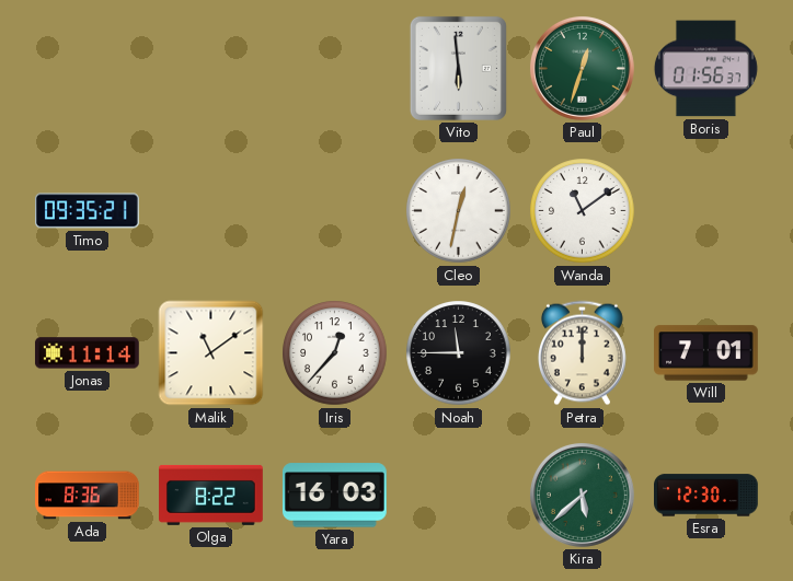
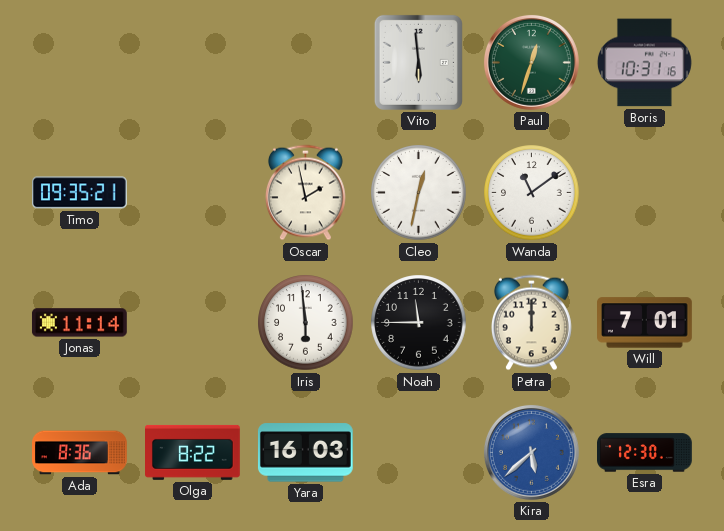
Boris: 01:56 -> 10:31
Oscar: none -> 1:58
Malik: 11:09 -> none
Iris: 12:37 -> 5:59
Kira dial: green -> blue
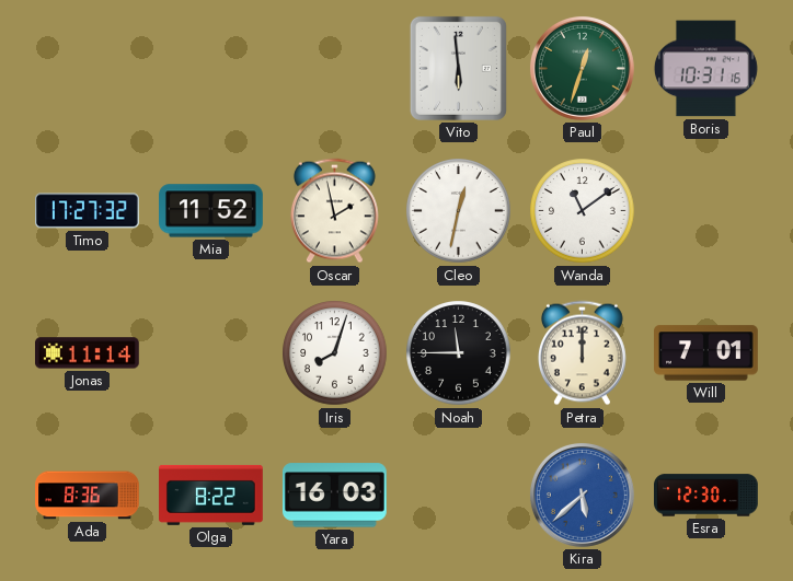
Timo: 09:35 -> 17:27
Mia: none -> 11:52
Iris: 5:59 -> 8:03
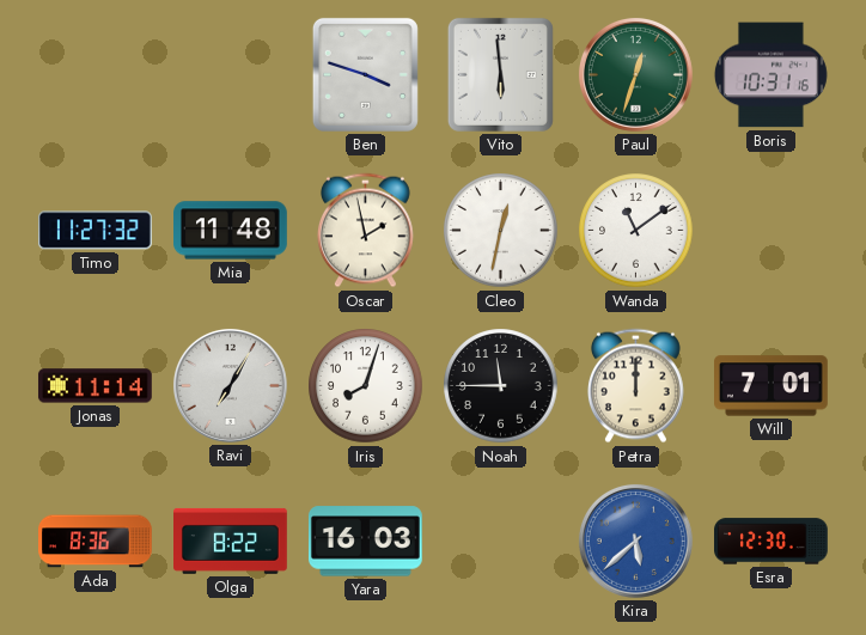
Ben: none -> 3:48
Timo: 17:27 -> 11:27
Mia: 11:52 -> 11:48
Ravi: none -> 7:05
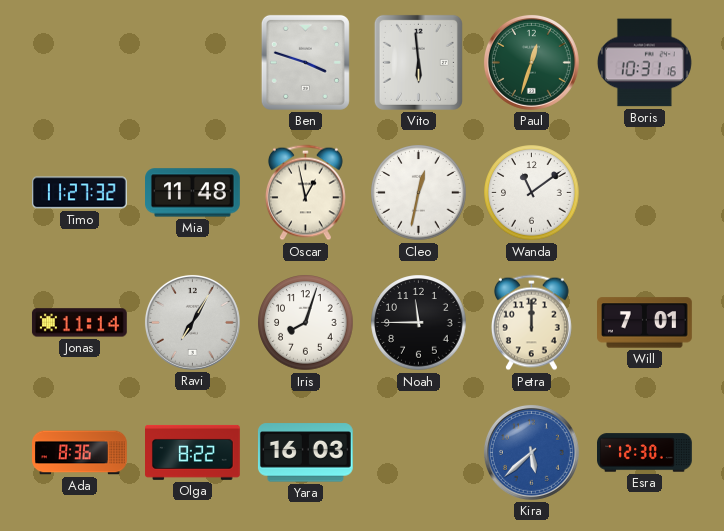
Oscar: 1:58 -> 12:58
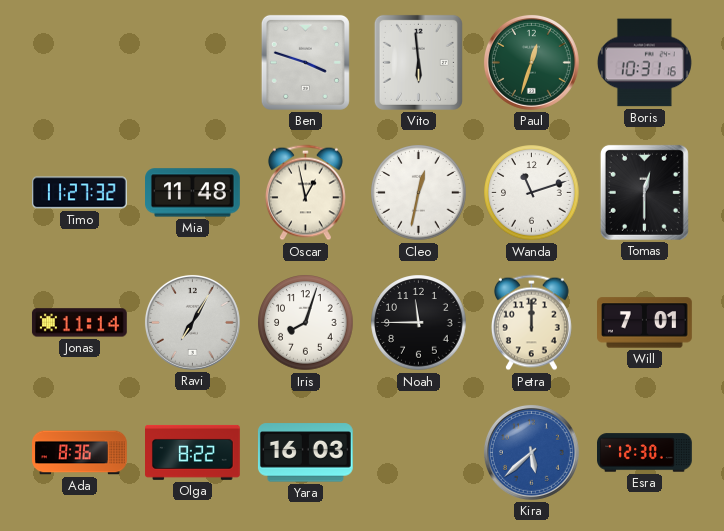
Wanda: 11:09 -> 11:12
Tomas: none -> 12:30
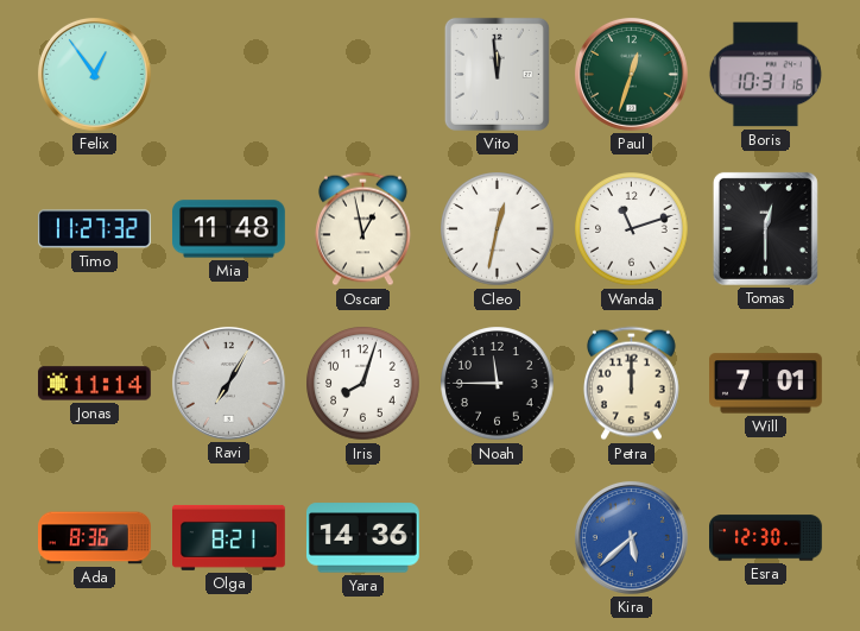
Felix: none -> 12:54
Ben: 3:48 -> none
Vito: 5:59 -> 11:59
Olga: 8:22 -> 8:21
Yara: 16:03 -> 14:36
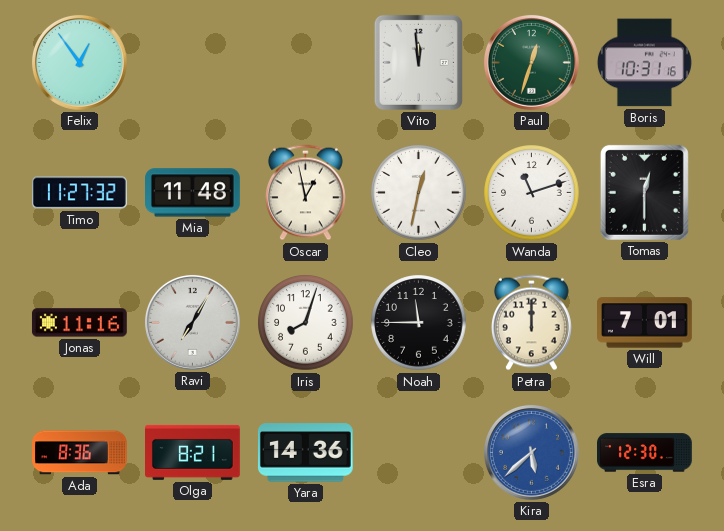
Jonas: 11:14 -> 11:16
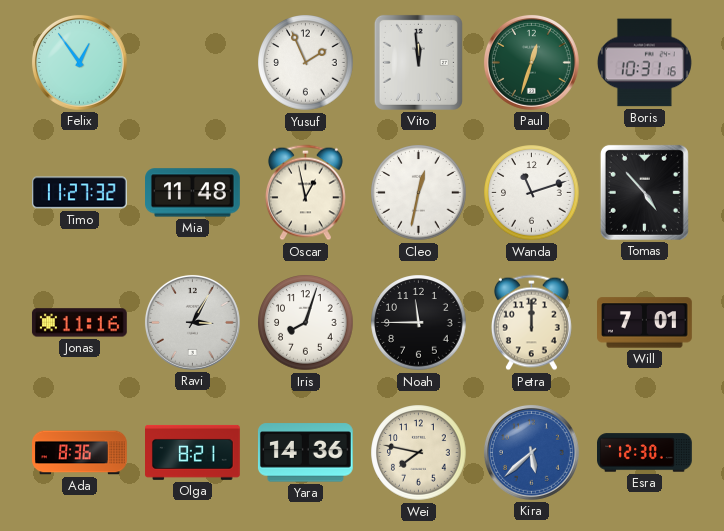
Yusuf: none -> 1:56
Tomas: 12:30 -> 4:53
Ravi: 7:05 -> 3:05
Wei: none -> 7:47
